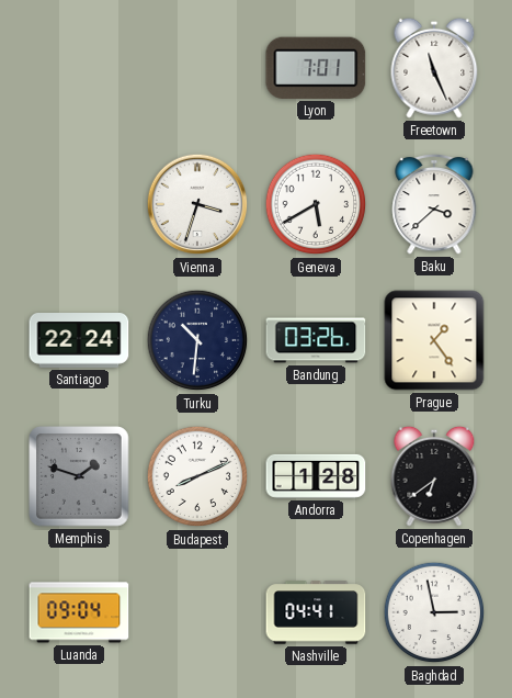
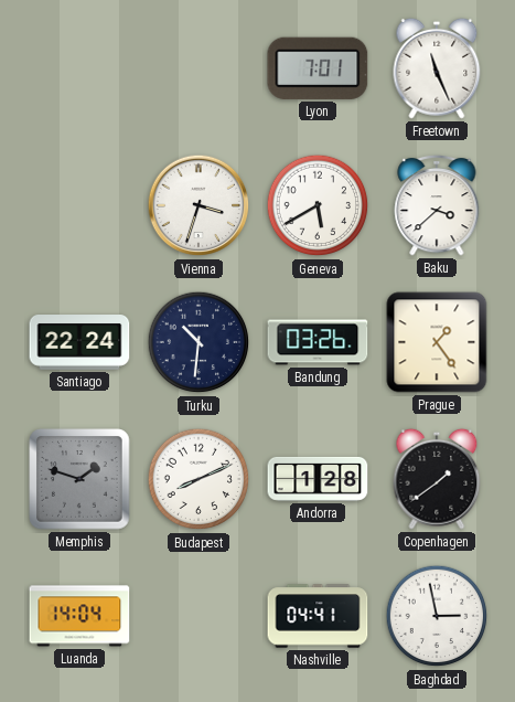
Copenhagen: 6:39 -> 1:39
Luanda: 09:04 -> 14:04
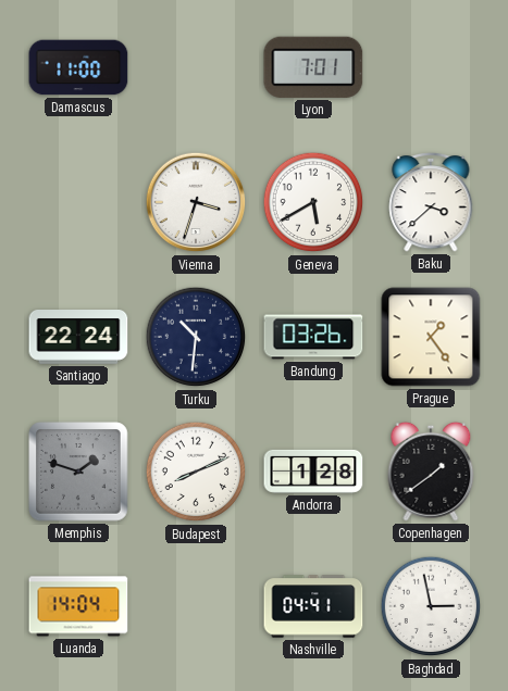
Damascus: none -> 11:00
Freetown: 11:26 -> none
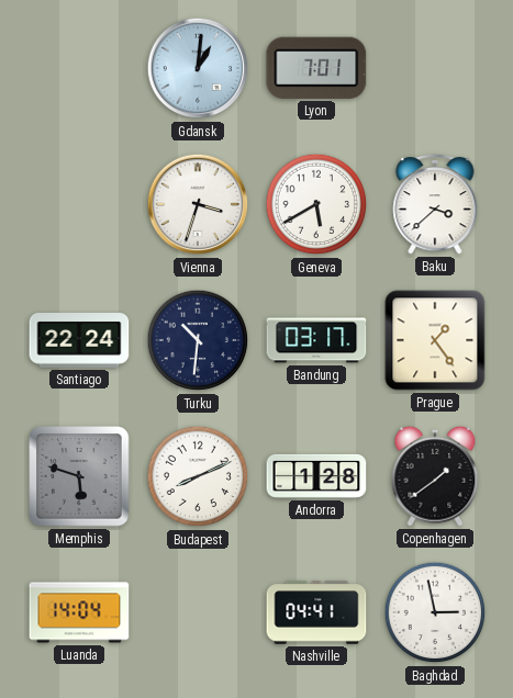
Damascus: 11:00 -> none
Gdansk: none -> 1:01
Bandung: 03:26 -> 03:17
Memphis: 1:48 -> 5:48
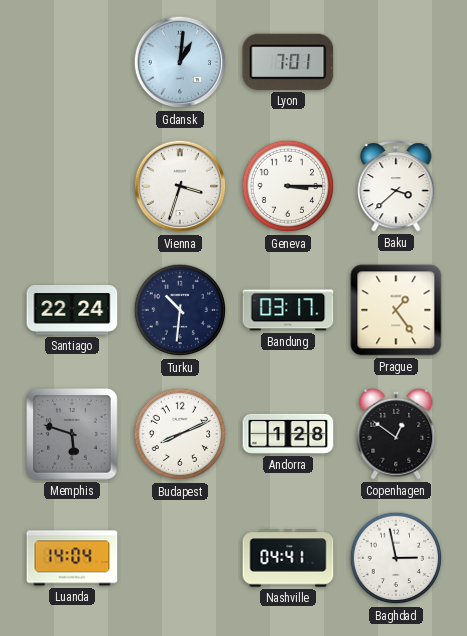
Geneva: 5:40 -> 3:15
Copenhagen: 1:39 -> 12:51
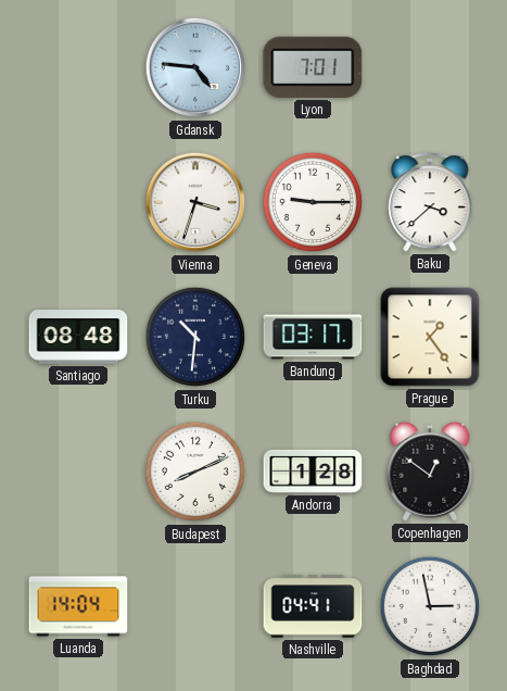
Gdansk: 1:01 -> 4:46
Geneva: 3:15 -> 9:15
Santiago: 22:24 -> 08:48
Memphis: 5:48 -> none
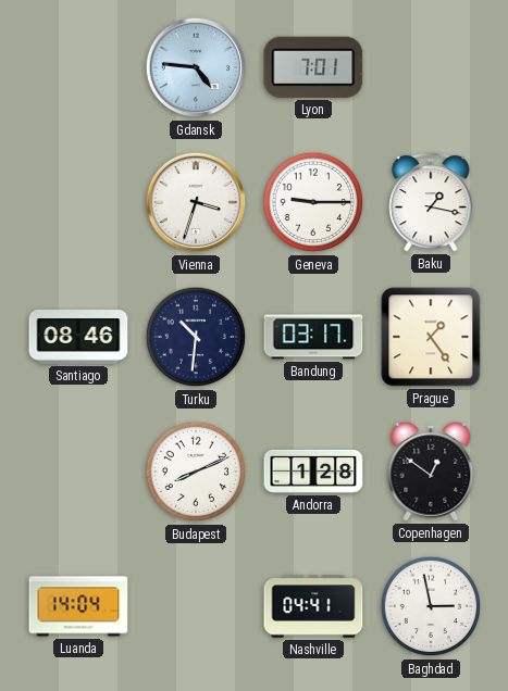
Baku: 3:38 -> 1:17
Santiago: 08:48 -> 08:46
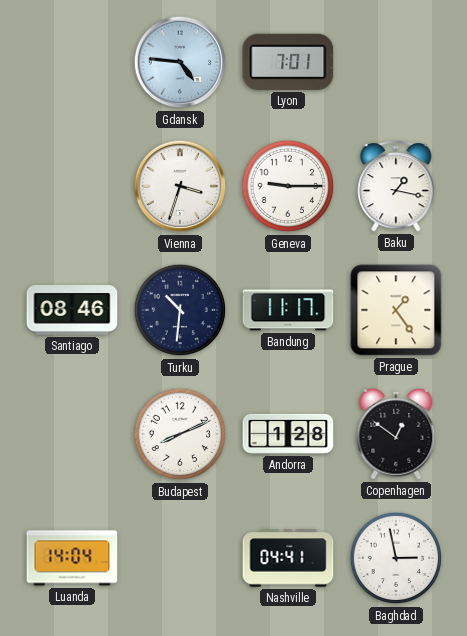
Bandung: 03:17 -> 11:17
